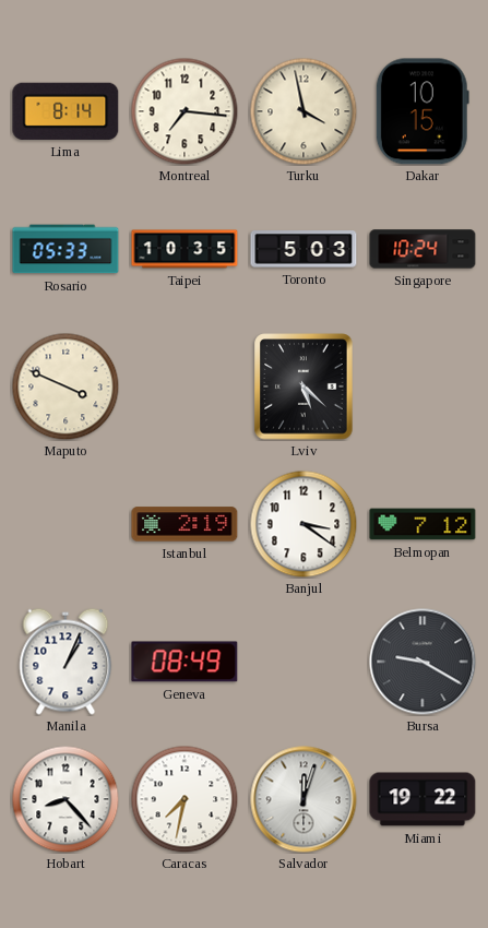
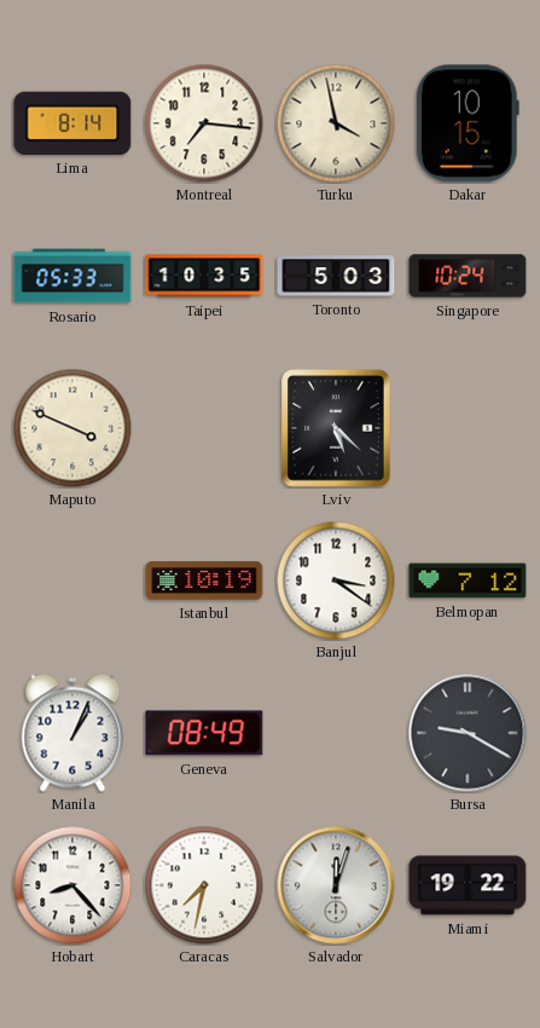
Istanbul: 2:19 -> 10:19
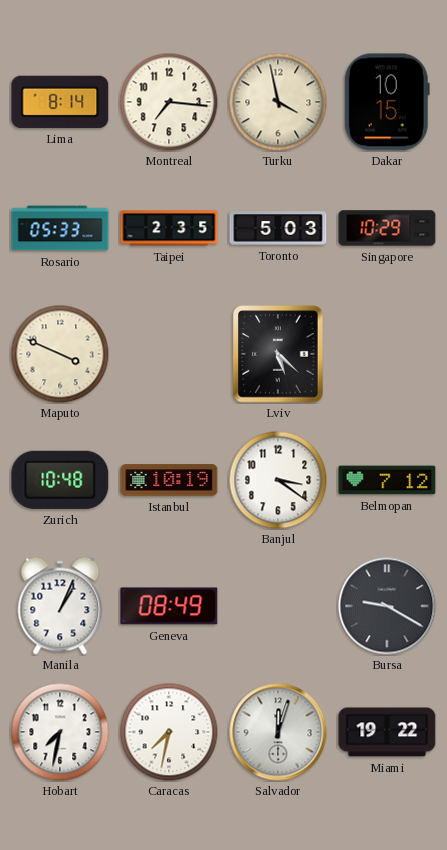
Taipei: 10:35 -> 2:35
Singapore: 10:24 -> 10:29
Zurich: none -> 10:48
Hobart: 8:23 -> 7:32
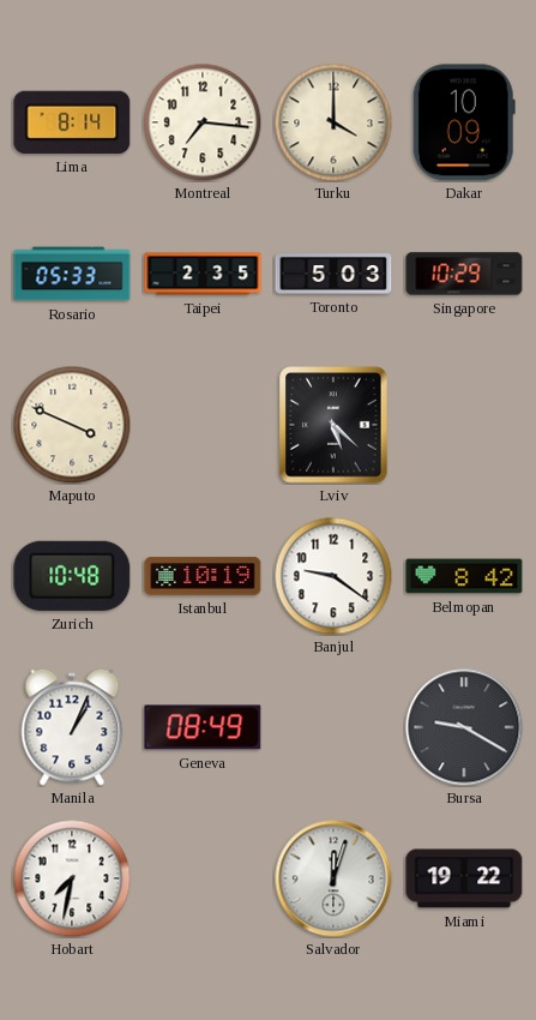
Turku: 3:58 -> 4:00
Dakar: 10:15 -> 10:09
Banjul: 3:21 -> 9:21
Belmopan: 7:12 -> 8:42
Caracas: 7:32 -> none
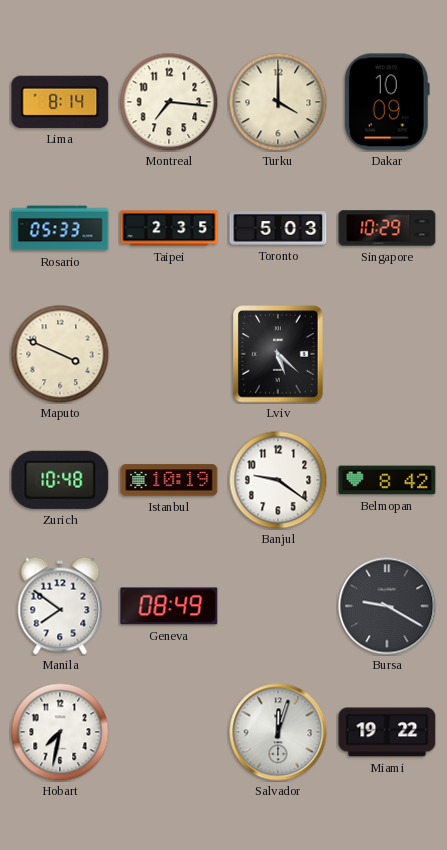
Manila: 1:04 -> 7:51
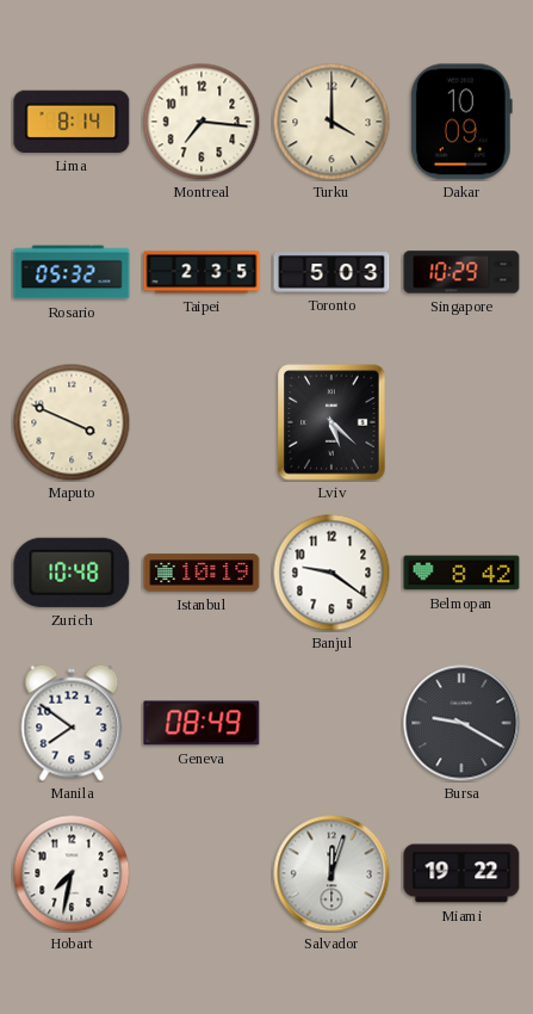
Rosario: 05:33 -> 05:32
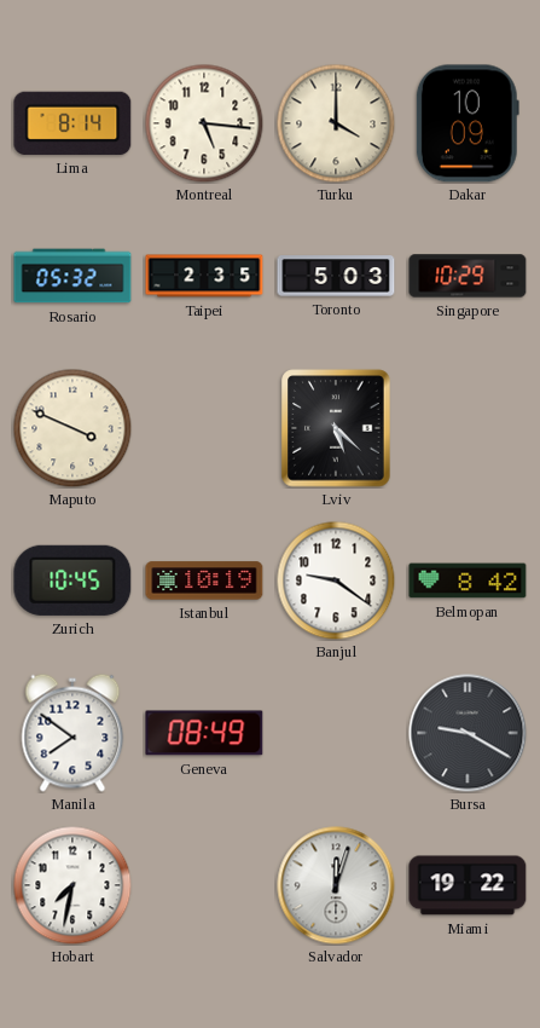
Montreal: 7:16 -> 5:16
Zurich: 10:48 -> 10:45
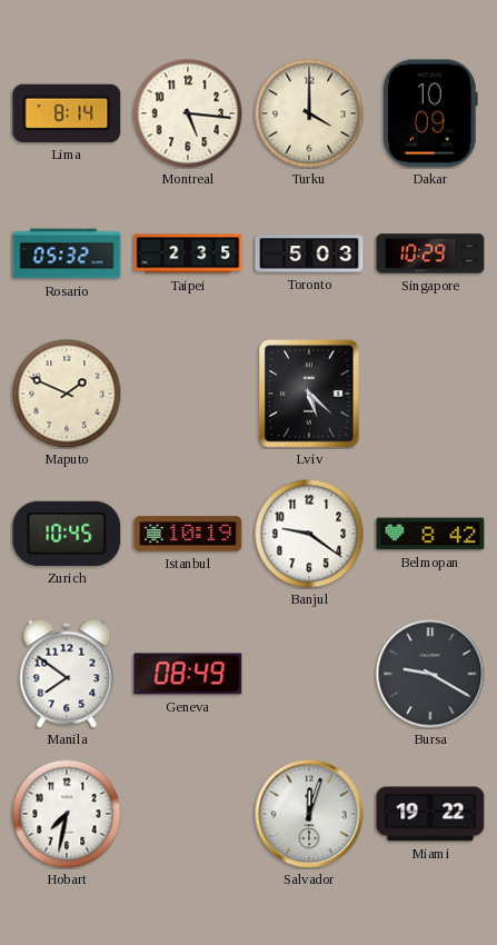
Maputo: 3:49 -> 1:49
